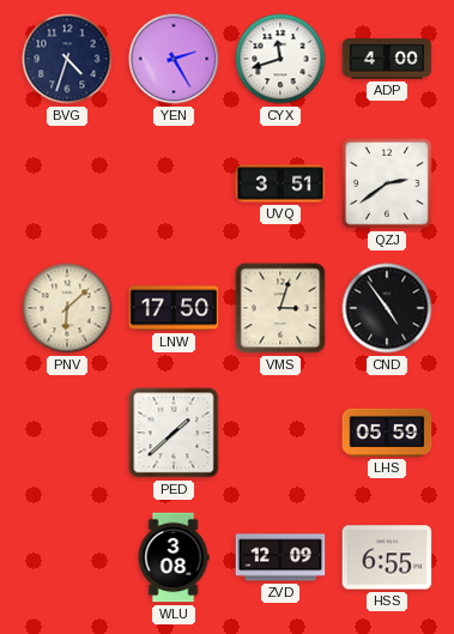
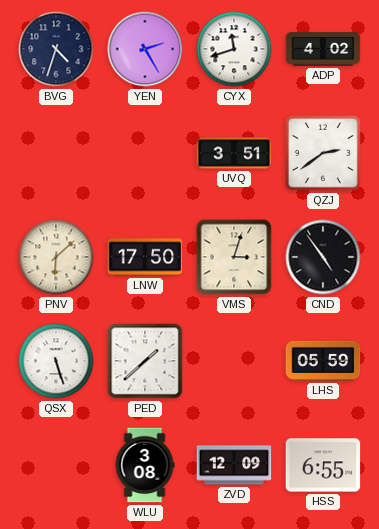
ADP: 4:00 -> 4:02
QSX: none -> 5:27
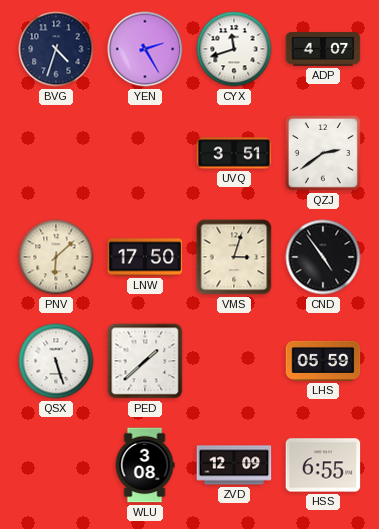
ADP: 4:02 -> 4:07
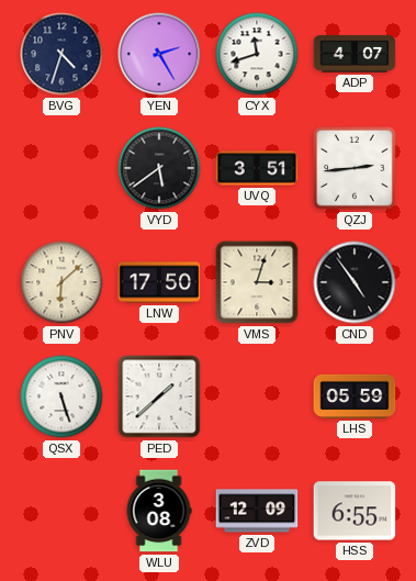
VYD: none -> 5:39
QZJ: 2:39 -> 2:44
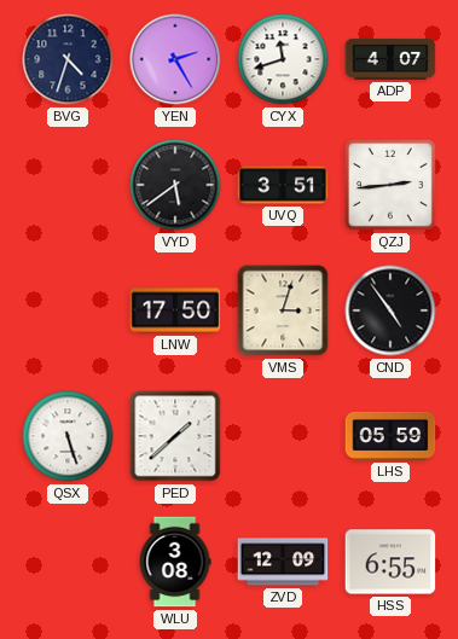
PNV: 6:08 -> none
